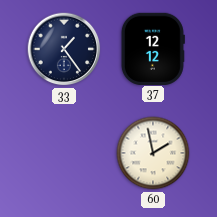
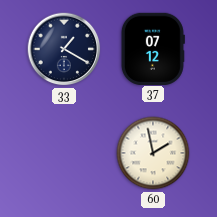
33: 1:24 -> 1:20
37: 12:12 -> 07:12
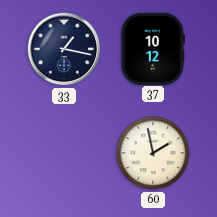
33: 1:20 -> 1:17
37: 07:12 -> 10:12
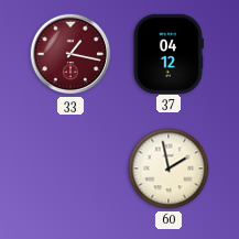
33 dial: navy -> burgundy
37: 10:12 -> 04:12
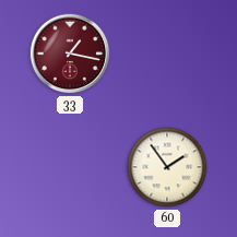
37: 04:12 -> none
60: 1:58 -> 1:54
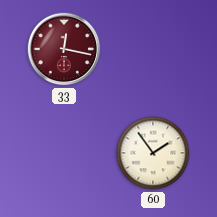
33: 1:17 -> 12:17
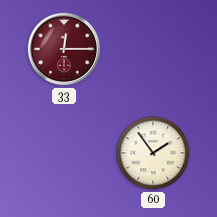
33: 12:17 -> 12:15
